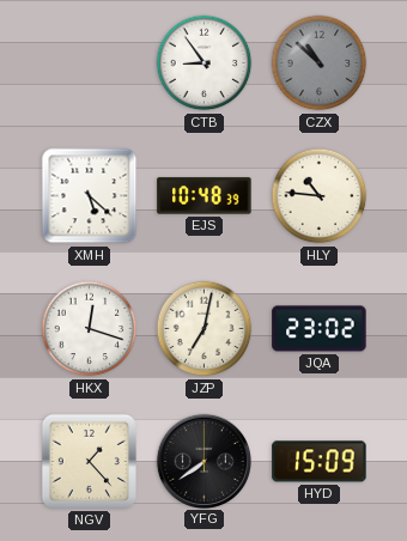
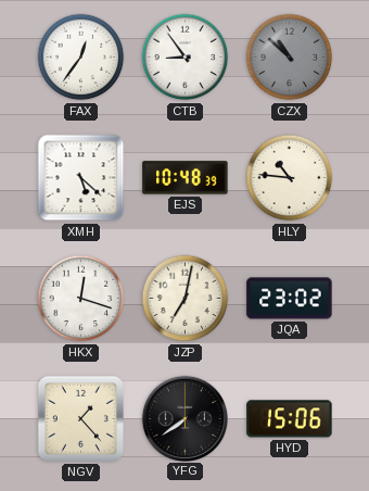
FAX: none -> 12:36
HYD: 15:09 -> 15:06
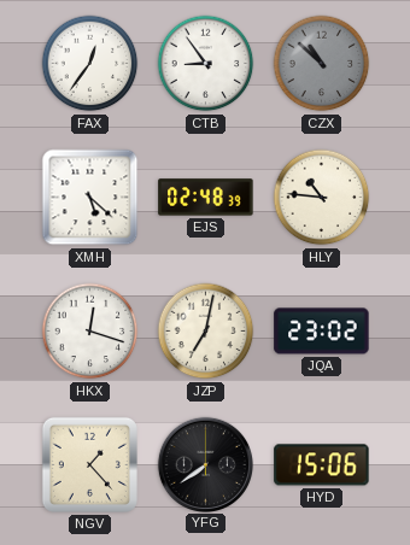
EJS: 10:48 -> 02:48
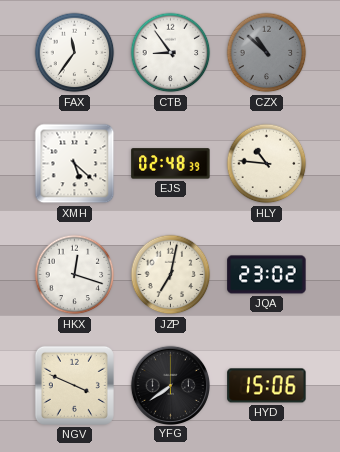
FAX: 12:36 -> 11:36
NGV: 1:23 -> 3:49
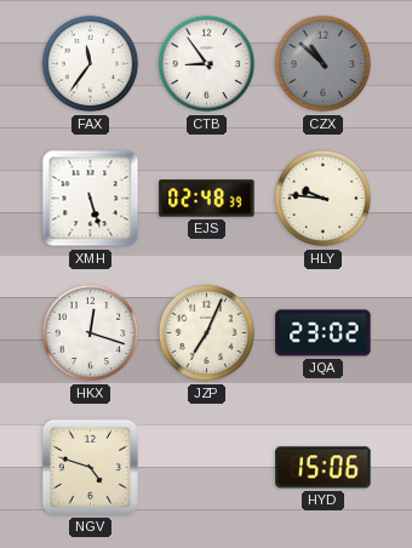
XMH: 5:22 -> 5:27
HLY: 10:46 -> 9:46
JZP: 7:02 -> 7:04
NGV: 3:49 -> 4:48
YFG: 7:39 -> none
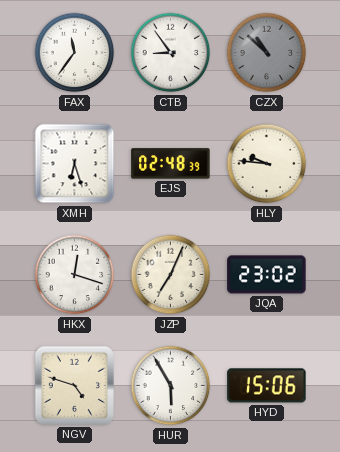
XMH: 5:27 -> 6:27
HUR: none -> 5:55
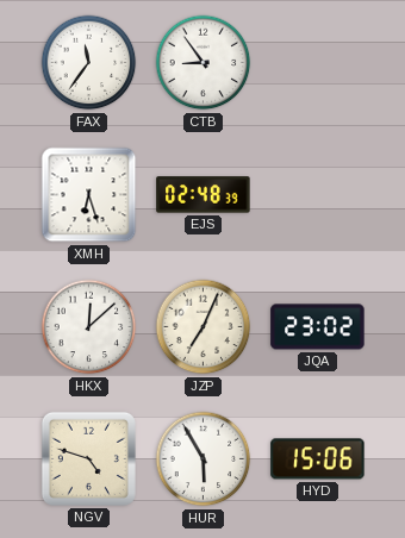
CZX: 10:52 -> none
HLY: 9:46 -> none
HKX: 12:18 -> 12:08
